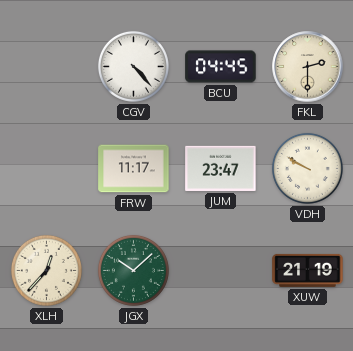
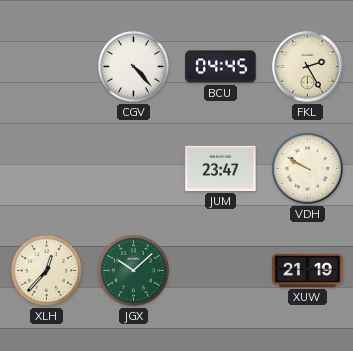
FKL: 2:30 -> 2:25
FRW: 11:17 -> none
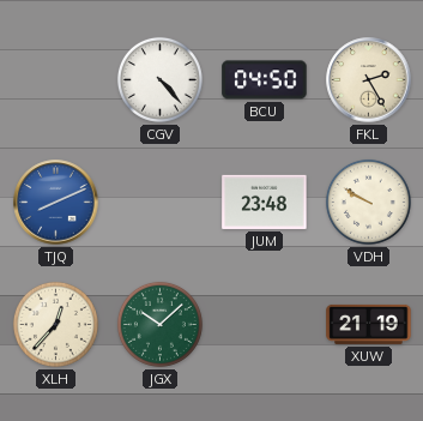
BCU: 04:45 -> 04:50
TJQ: none -> 8:11
JUM: 23:47 -> 23:48
